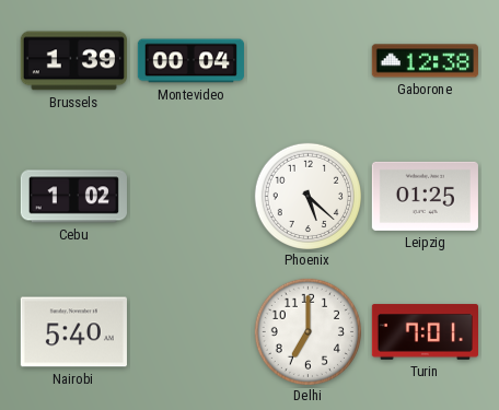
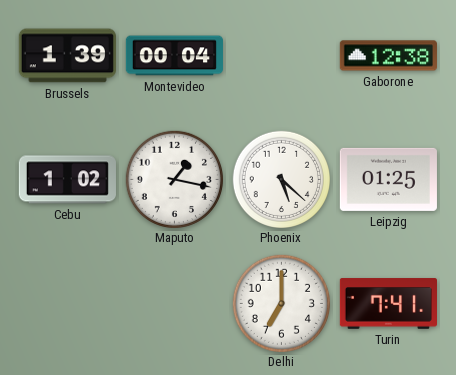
Maputo: none -> 1:17
Nairobi: 5:40 -> none
Turin: 7:01 -> 7:41
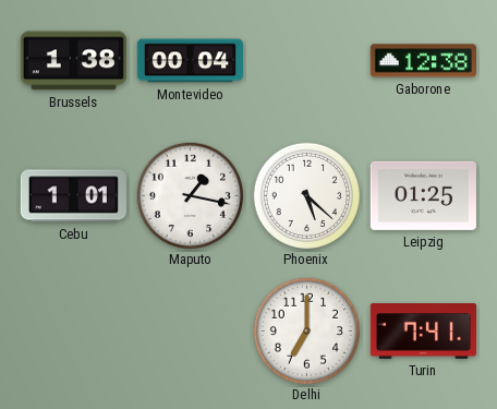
Brussels: 1:39 -> 1:38
Cebu: 1:02 -> 1:01
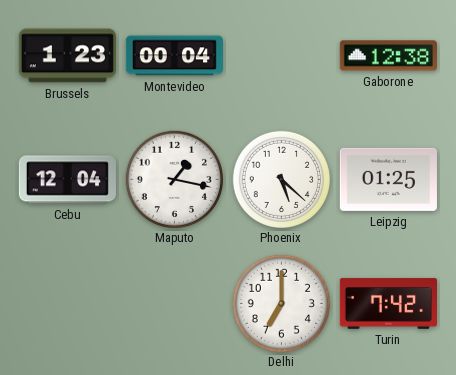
Brussels: 1:38 -> 1:23
Cebu: 1:01 -> 12:04
Turin: 7:41 -> 7:42
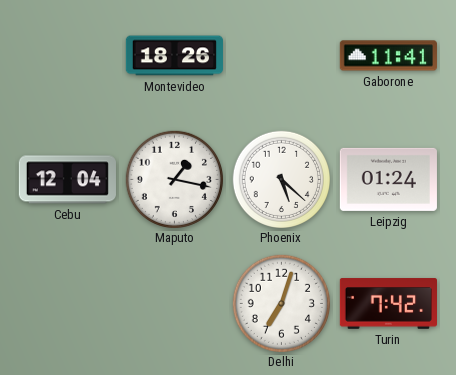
Brussels: 1:23 -> none
Montevideo: 00:04 -> 18:26
Gaborone: 12:38 -> 11:41
Leipzig: 01:25 -> 01:24
Delhi: 7:00 -> 7:03
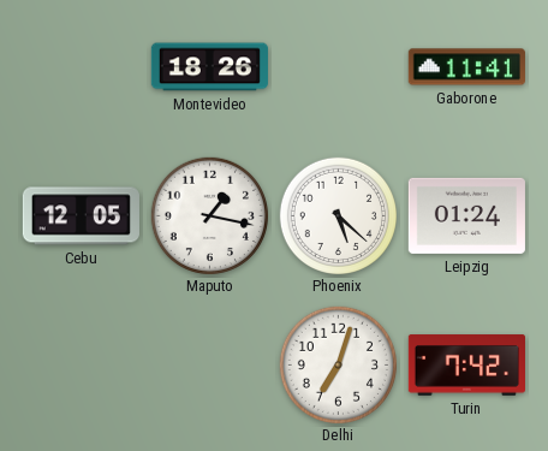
Cebu: 12:04 -> 12:05
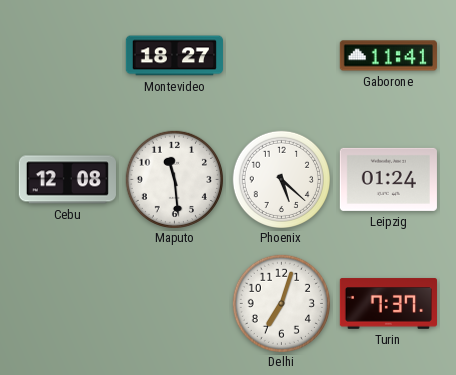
Montevideo: 18:26 -> 18:27
Cebu: 12:05 -> 12:08
Maputo: 1:17 -> 11:29
Turin: 7:42 -> 7:37
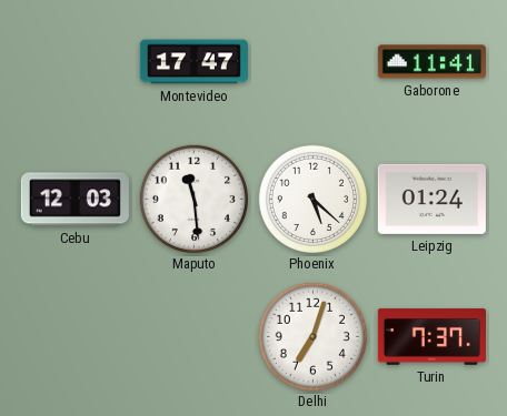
Montevideo: 18:27 -> 17:47
Cebu: 12:08 -> 12:03
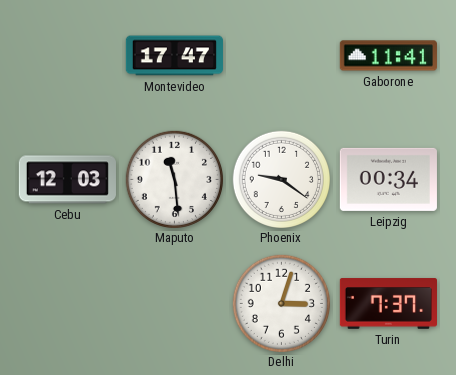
Phoenix: 5:22 -> 9:21
Leipzig: 01:24 -> 00:34
Delhi: 7:03 -> 3:03
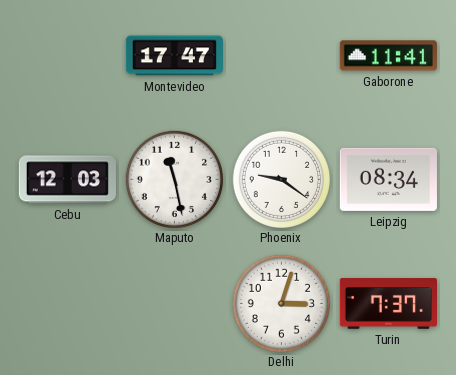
Maputo: 11:29 -> 11:28
Leipzig: 00:34 -> 08:34
